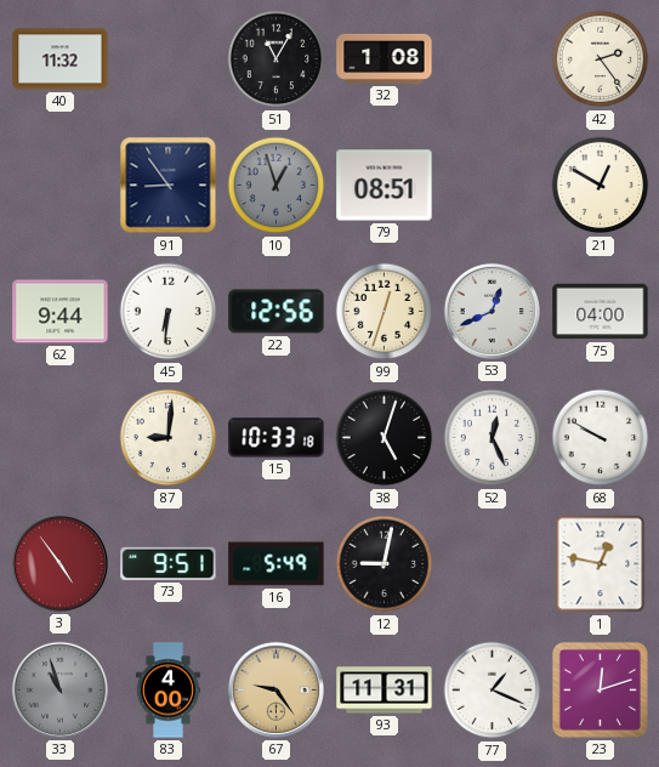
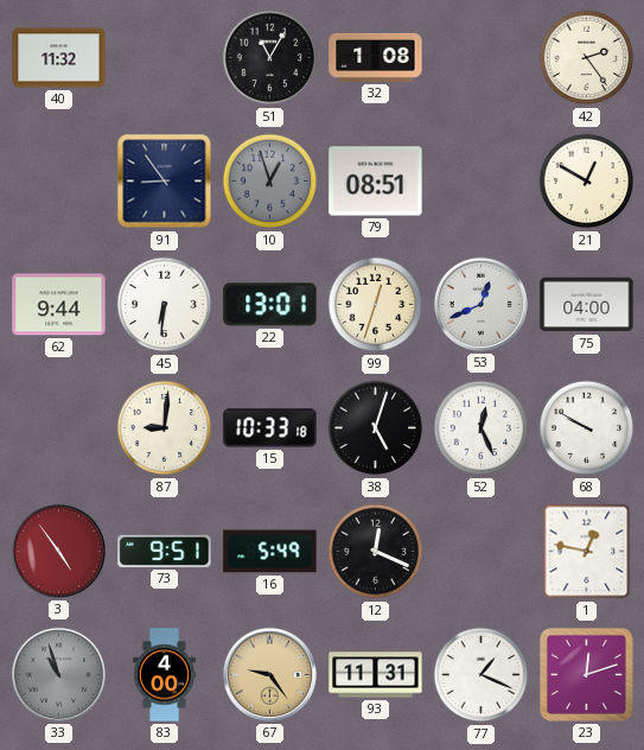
22: 12:56 -> 13:01
12: 9:02 -> 12:19
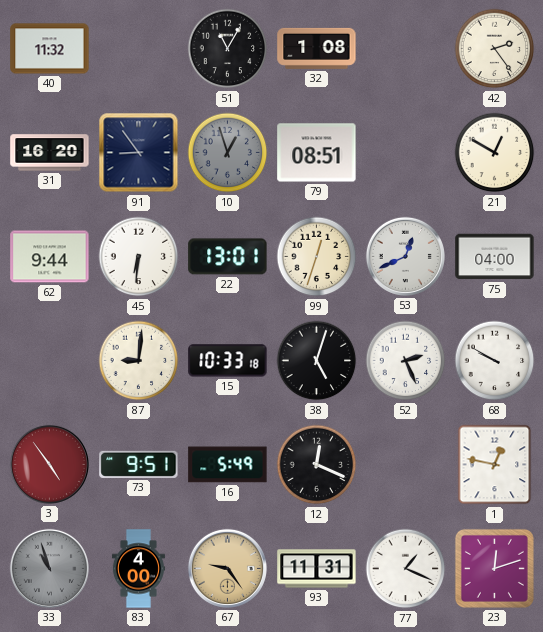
31: none -> 16:20
52: 12:26 -> 2:26
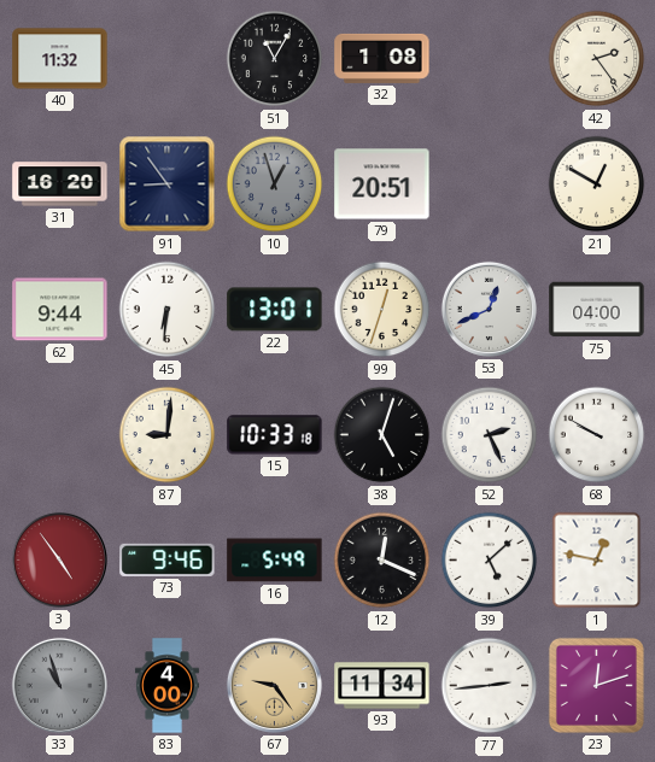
79: 08:51 -> 20:51
73: 9:51 -> 9:46
39: none -> 5:08
93: 11:31 -> 11:34
77: 1:19 -> 2:44
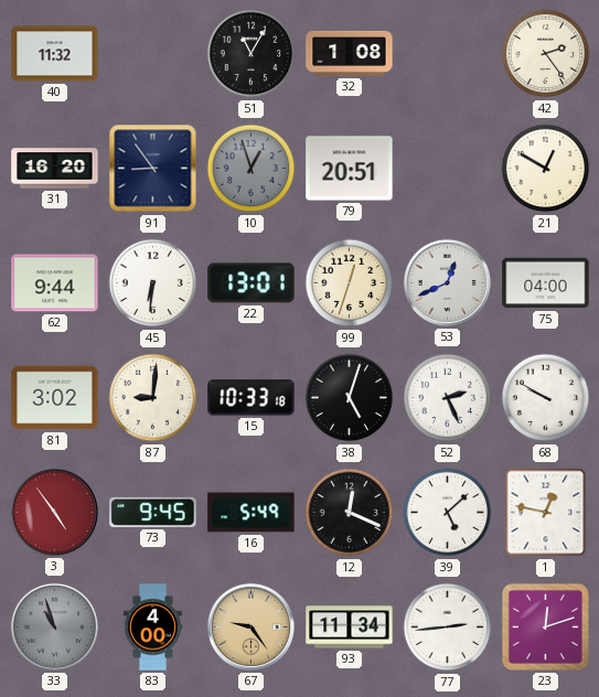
81: none -> 3:02
73: 9:46 -> 9:45
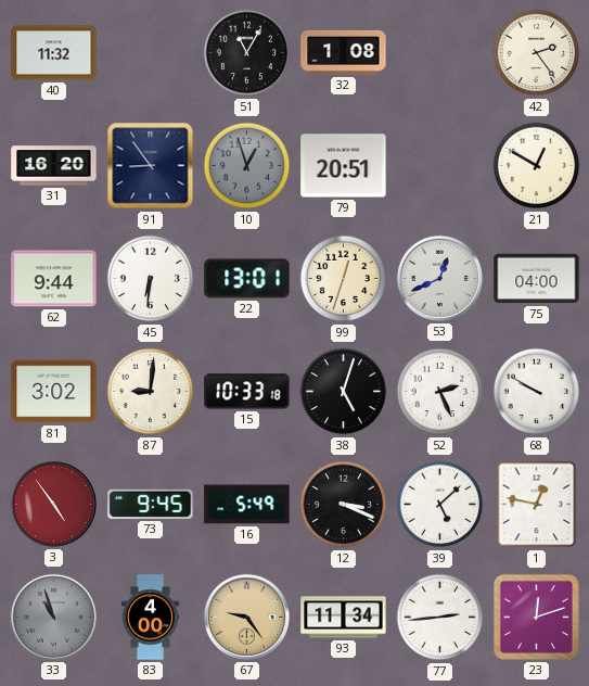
12: 12:19 -> 3:19
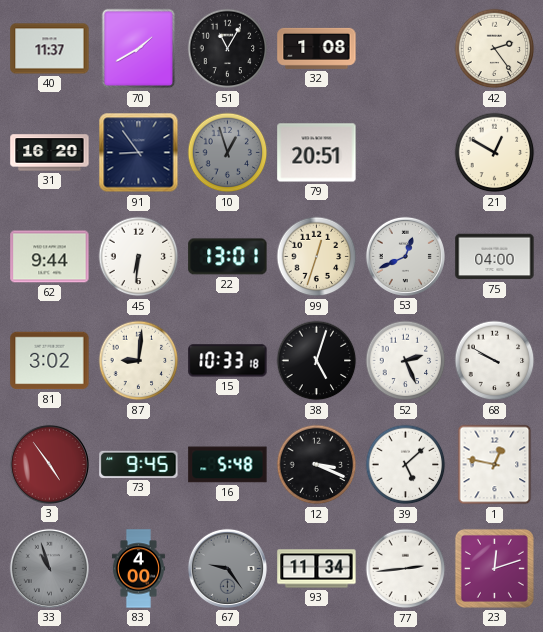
40: 11:32 -> 11:37
70: none -> 1:40
16: 5:49 -> 5:48
67 dial: champagne -> grey
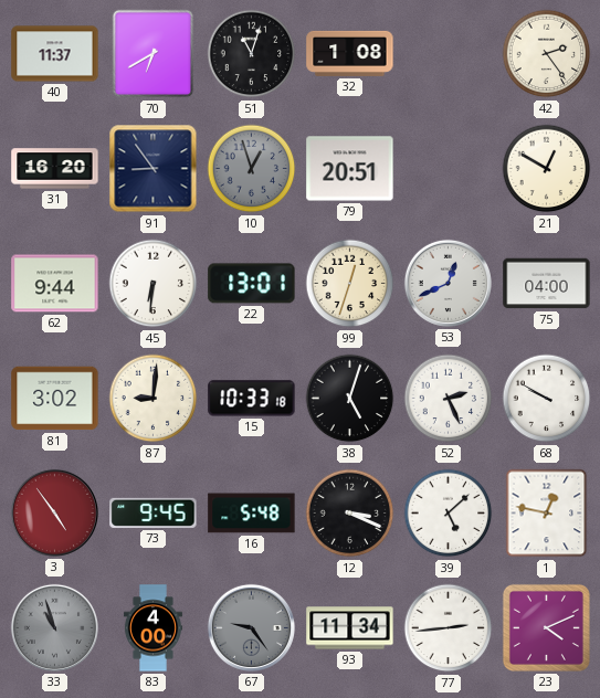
70: 1:40 -> 6:40
51: 11:05 -> 11:03
23: 12:12 -> 4:11
